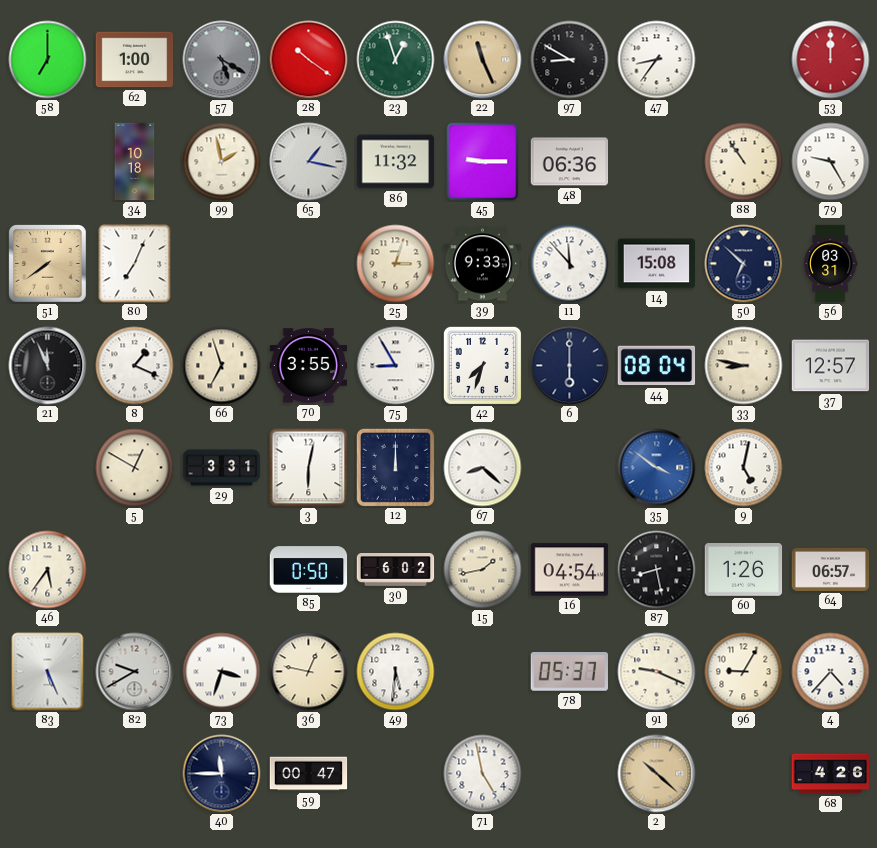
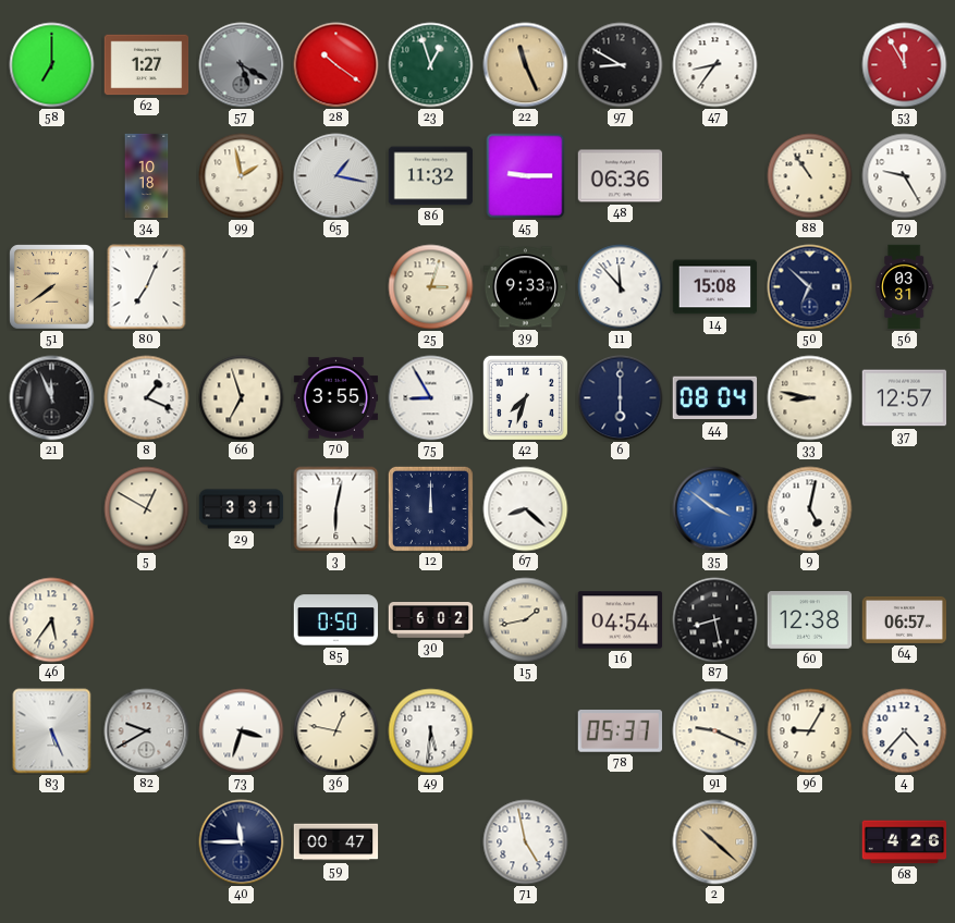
62: 1:00 -> 1:27
53: 12:00 -> 11:55
60: 1:26 -> 12:38
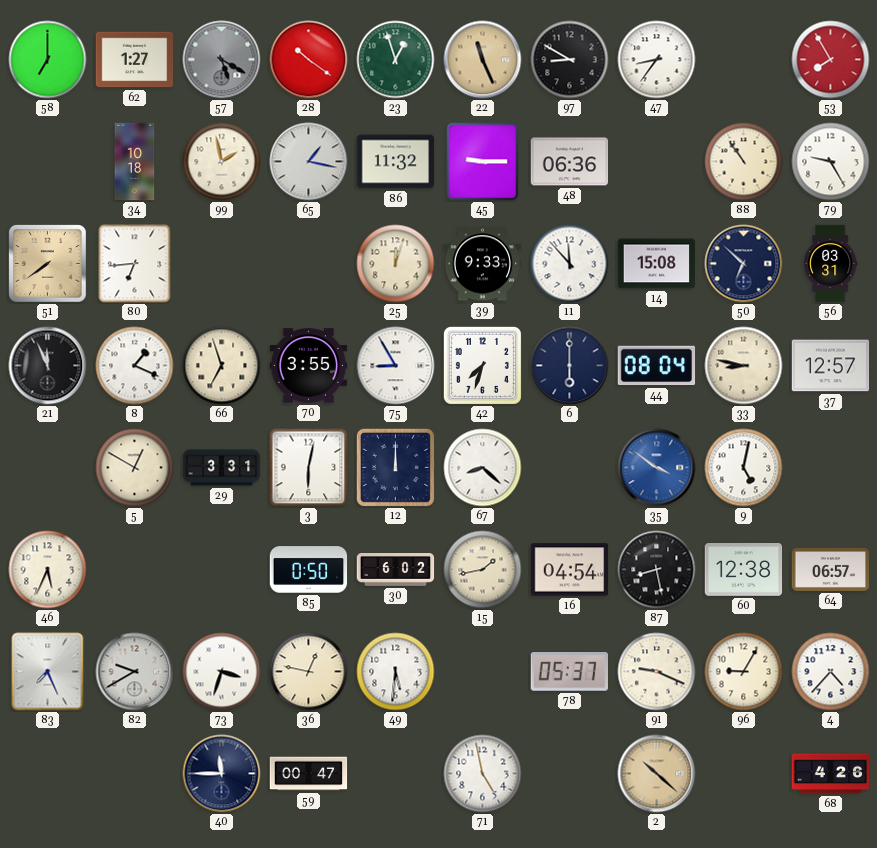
53: 11:55 -> 7:55
80: 7:04 -> 6:44
25: 3:03 -> 12:03
46: 5:36 -> 5:34
83: 5:26 -> 7:26
